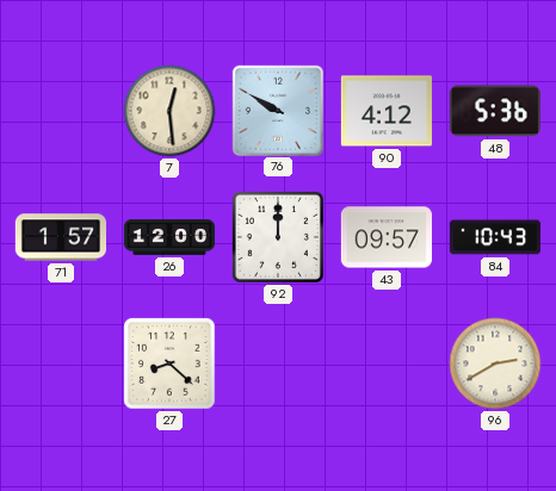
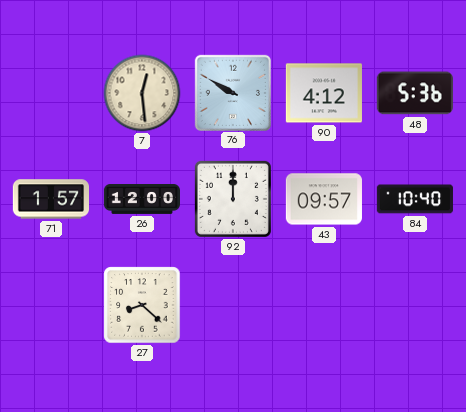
84: 10:43 -> 10:40
96: 2:40 -> none
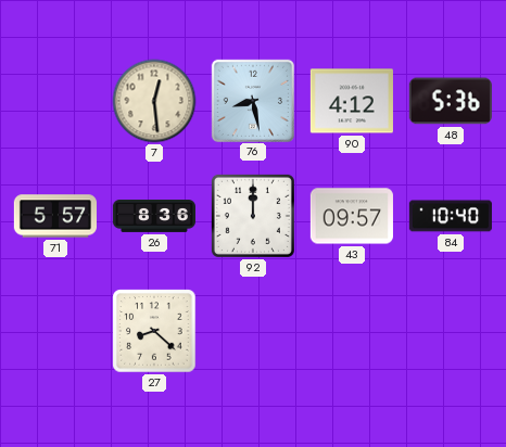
76: 9:50 -> 8:28
71: 1:57 -> 5:57
26: 12:00 -> 8:36
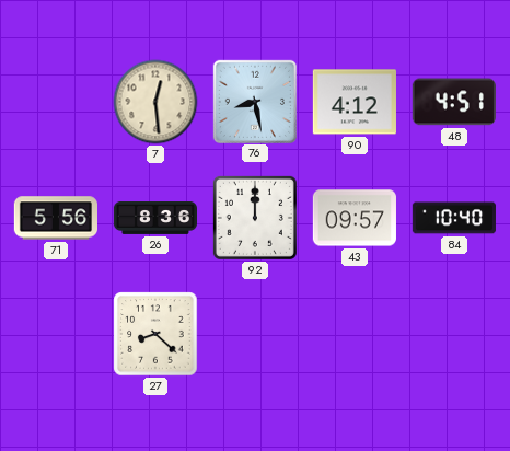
48: 5:36 -> 4:51
71: 5:57 -> 5:56
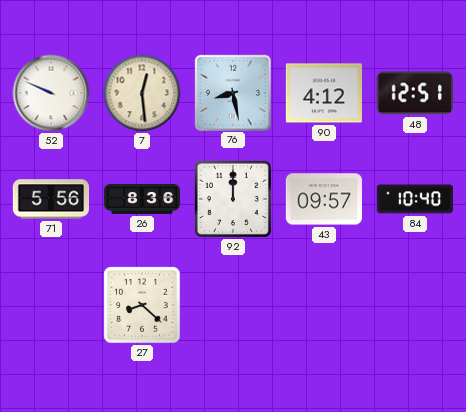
52: none -> 9:49
48: 4:51 -> 12:51
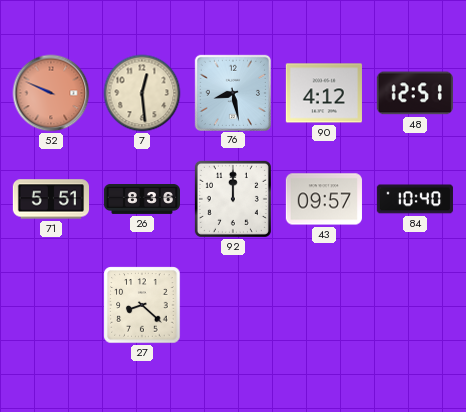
52 dial: white -> salmon
71: 5:56 -> 5:51
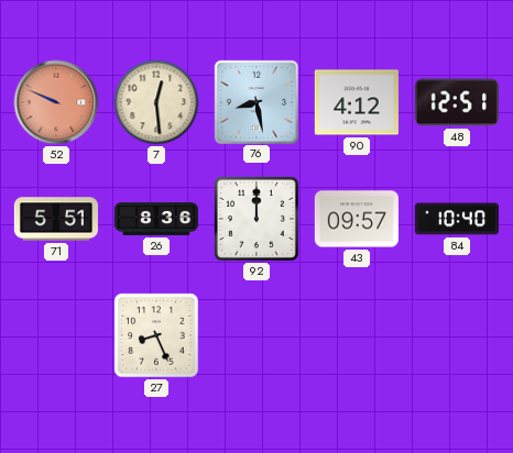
27: 8:22 -> 8:26
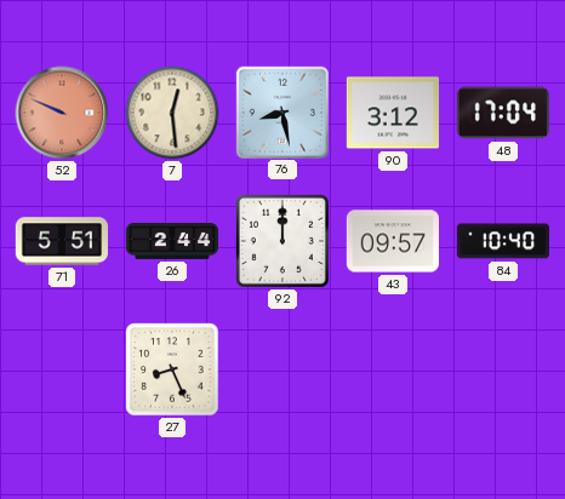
90: 4:12 -> 3:12
48: 12:51 -> 17:04
26: 8:36 -> 2:44
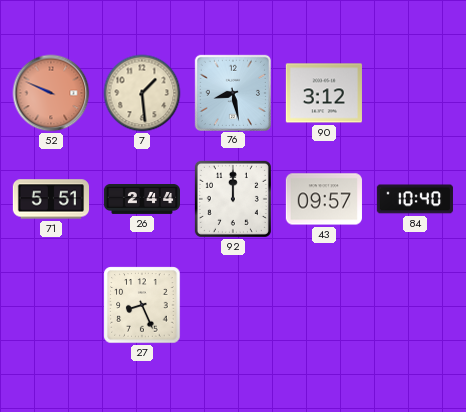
7: 12:29 -> 1:29
48: 17:04 -> none
